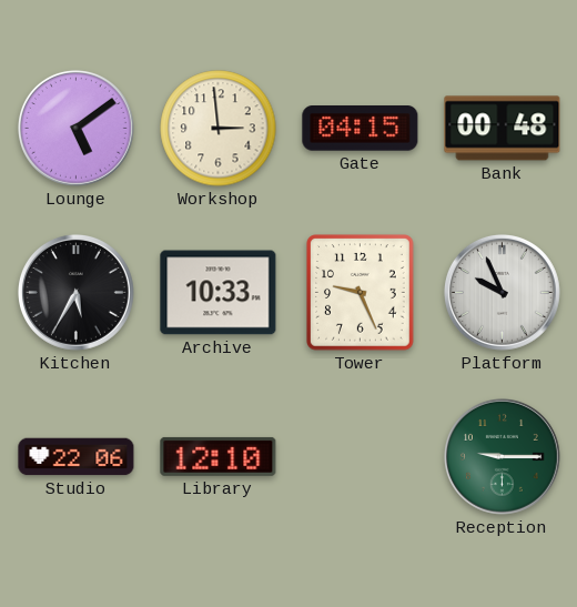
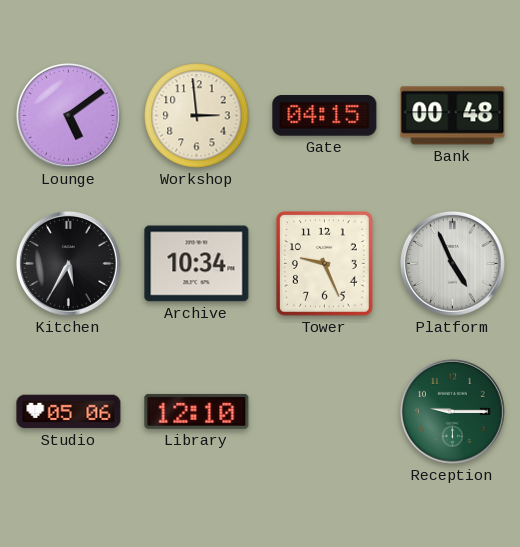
Archive: 10:33 -> 10:34
Platform: 9:56 -> 4:56
Studio: 22:06 -> 05:06
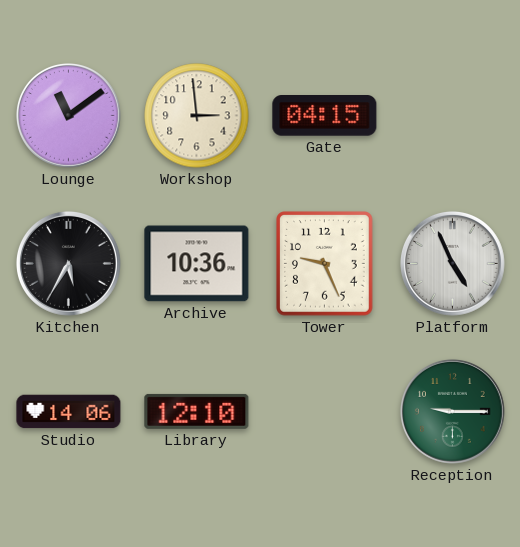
Lounge: 5:09 -> 11:09
Bank: 00:48 -> none
Archive: 10:34 -> 10:36
Studio: 05:06 -> 14:06
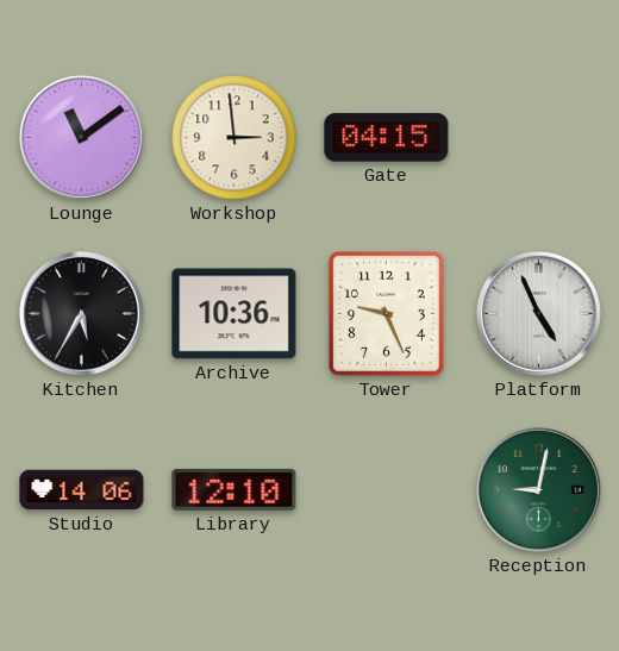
Reception: 9:15 -> 9:02
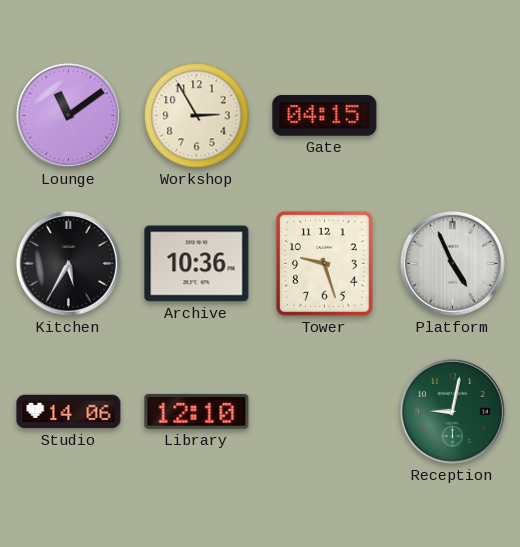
Workshop: 2:59 -> 2:55
Tower: 9:26 -> 9:27
